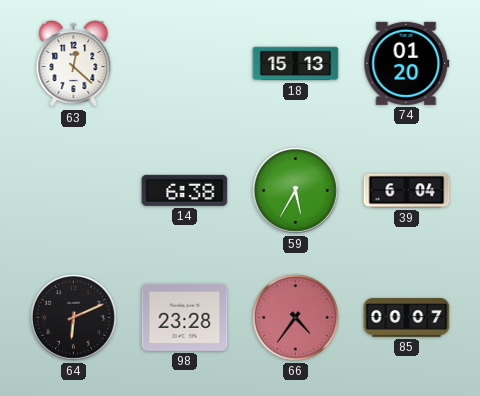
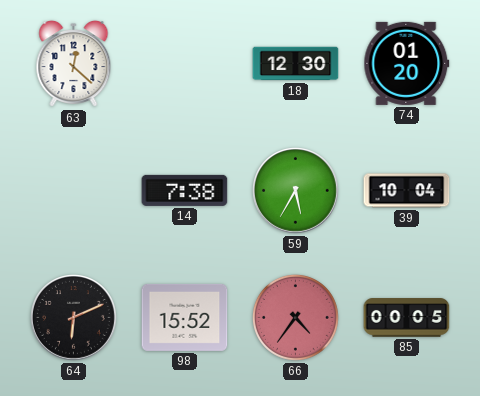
18: 15:13 -> 12:30
14: 6:38 -> 7:38
39: 6:04 -> 10:04
98: 23:28 -> 15:52
85: 00:07 -> 00:05
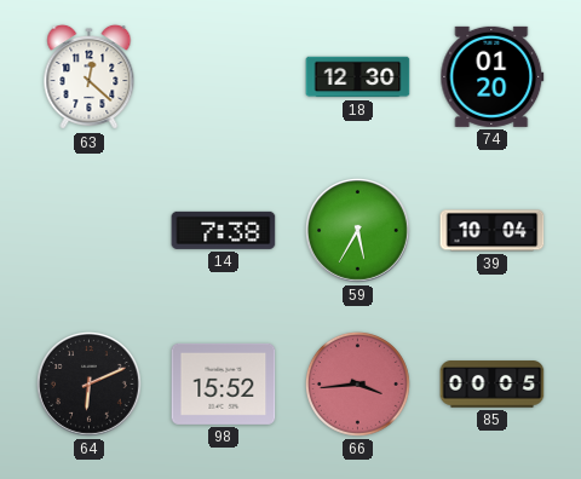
66: 4:36 -> 3:44
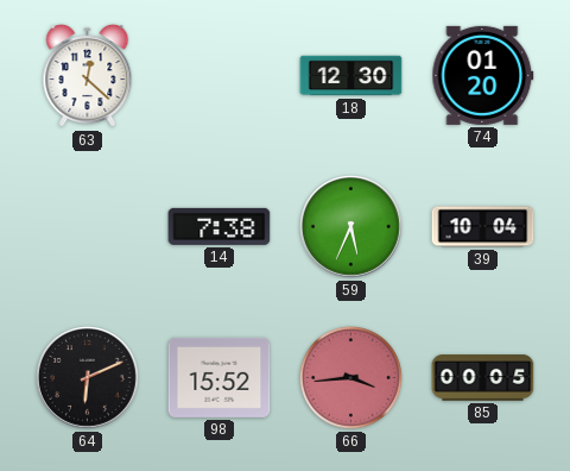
59: 5:35 -> 5:34
